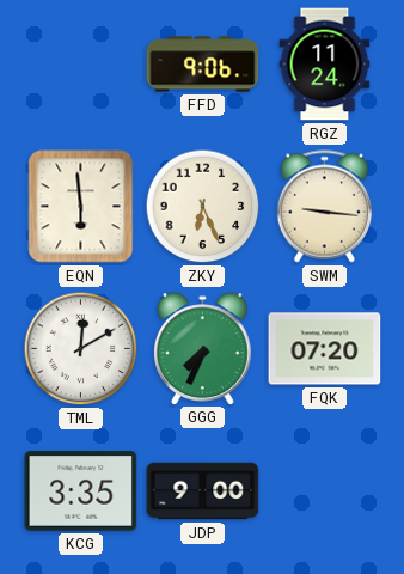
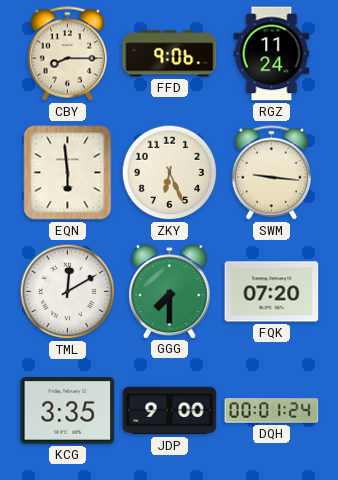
CBY: none -> 8:15
GGG: 7:34 -> 7:30
DQH: none -> 00:01
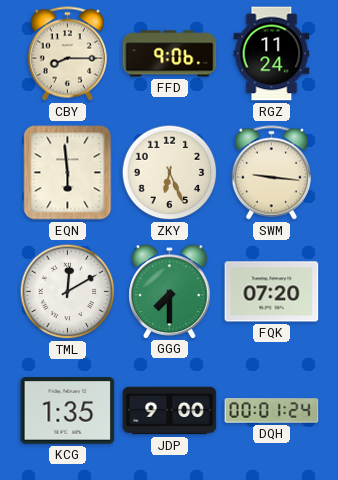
KCG: 3:35 -> 1:35
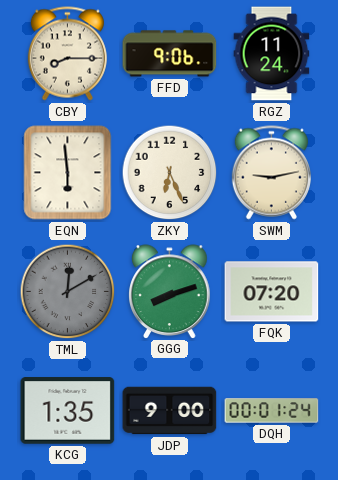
SWM: 9:16 -> 9:13
TML dial: white -> grey
GGG: 7:30 -> 8:12
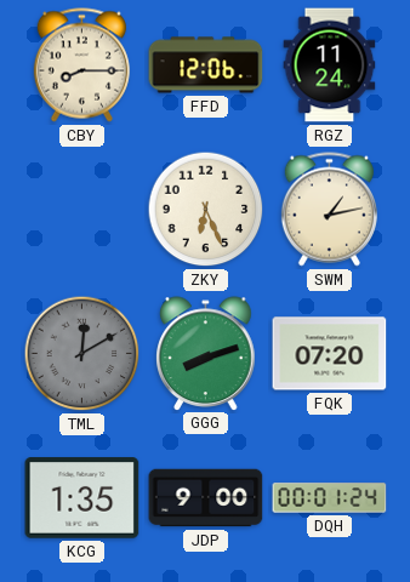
FFD: 9:06 -> 12:06
EQN: 5:59 -> none
SWM: 9:13 -> 1:13
